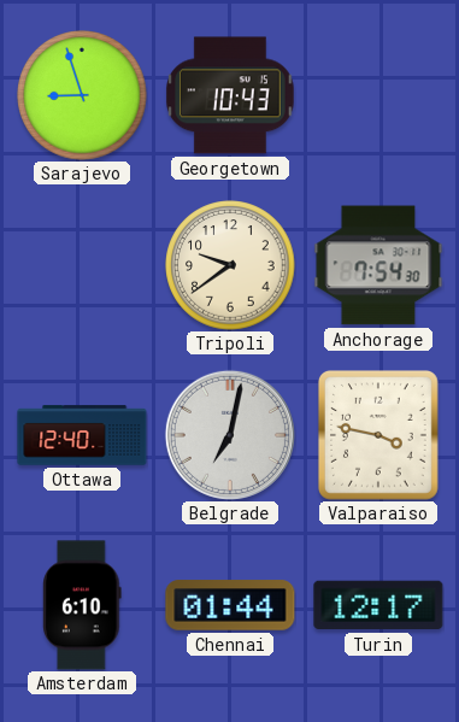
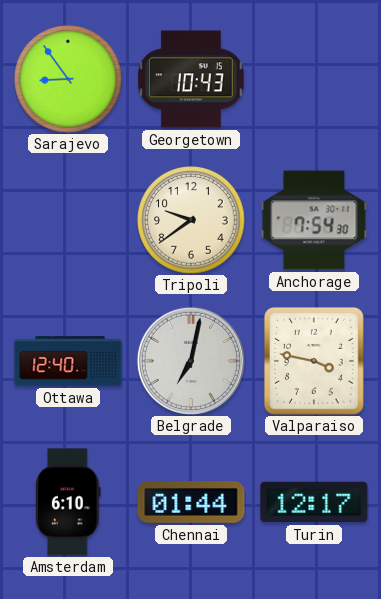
Sarajevo: 8:57 -> 8:54
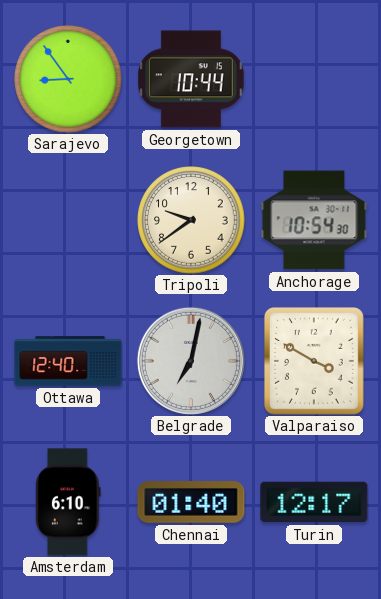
Georgetown: 10:43 -> 10:44
Anchorage: 7:54 -> 10:54
Valparaiso: 3:47 -> 3:50
Chennai: 01:44 -> 01:40
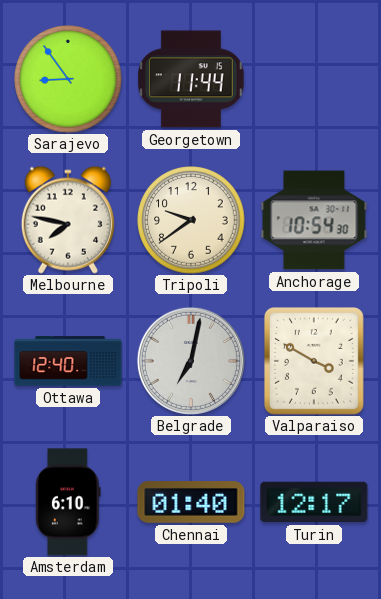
Georgetown: 10:44 -> 11:44
Melbourne: none -> 7:47
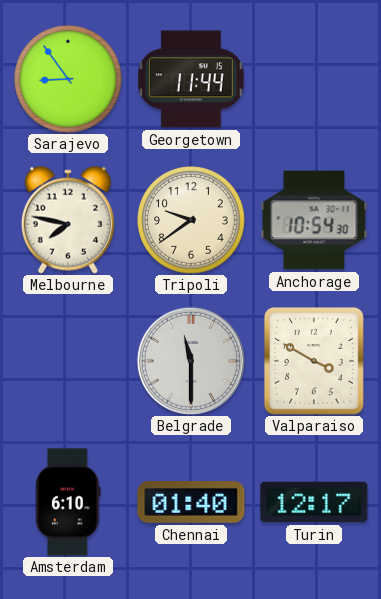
Ottawa: 12:40 -> none
Belgrade: 7:02 -> 11:30
